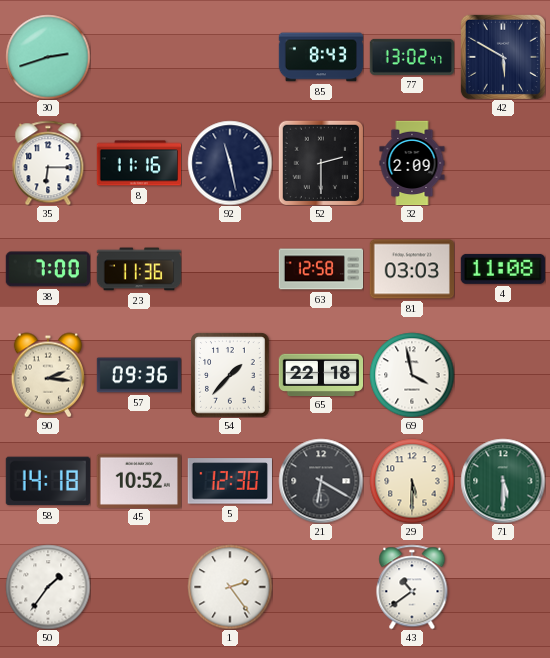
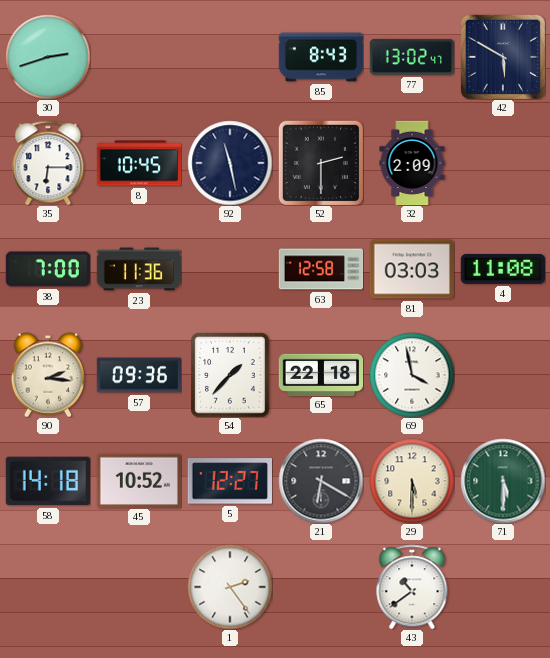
8: 11:16 -> 10:45
5: 12:30 -> 12:27
50: 1:36 -> none
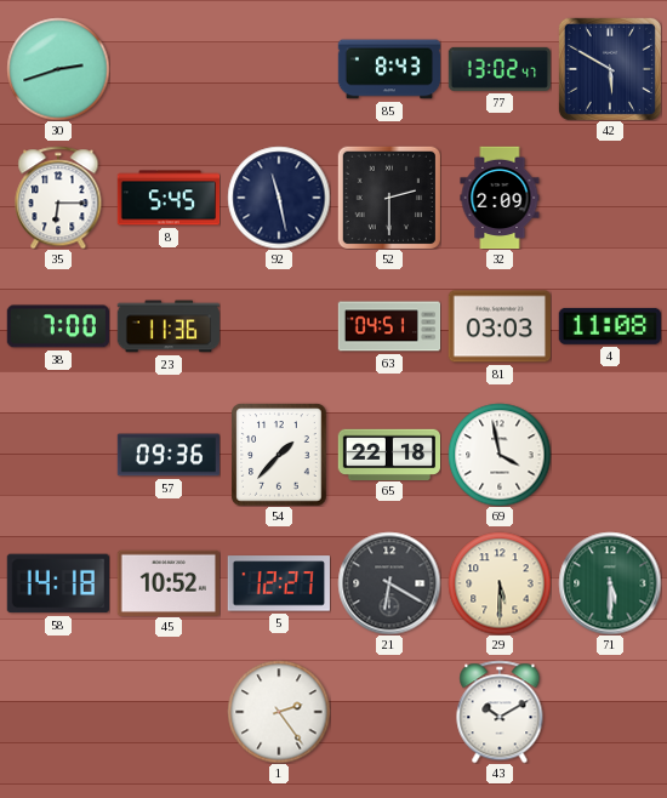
8: 10:45 -> 5:45
63: 12:58 -> 04:51
90: 2:16 -> none
43: 10:39 -> 10:10
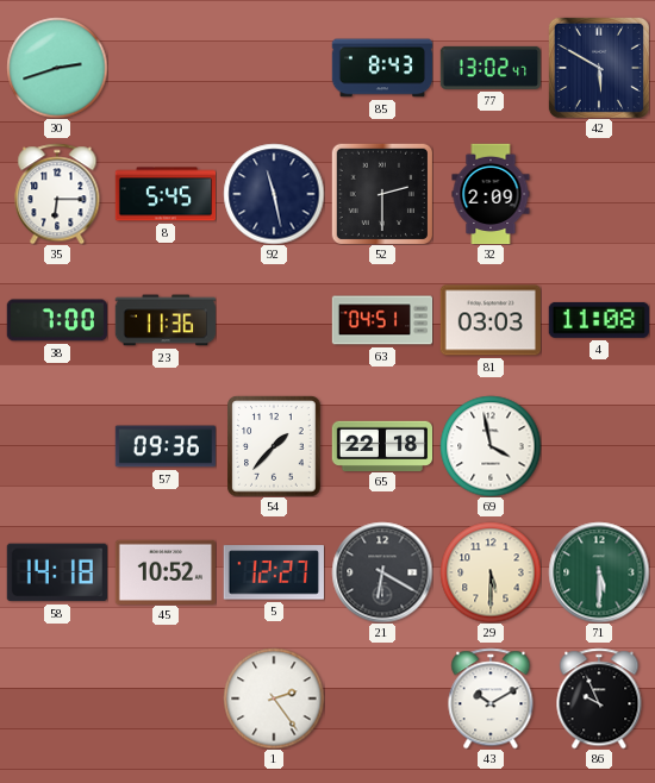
86: none -> 9:56
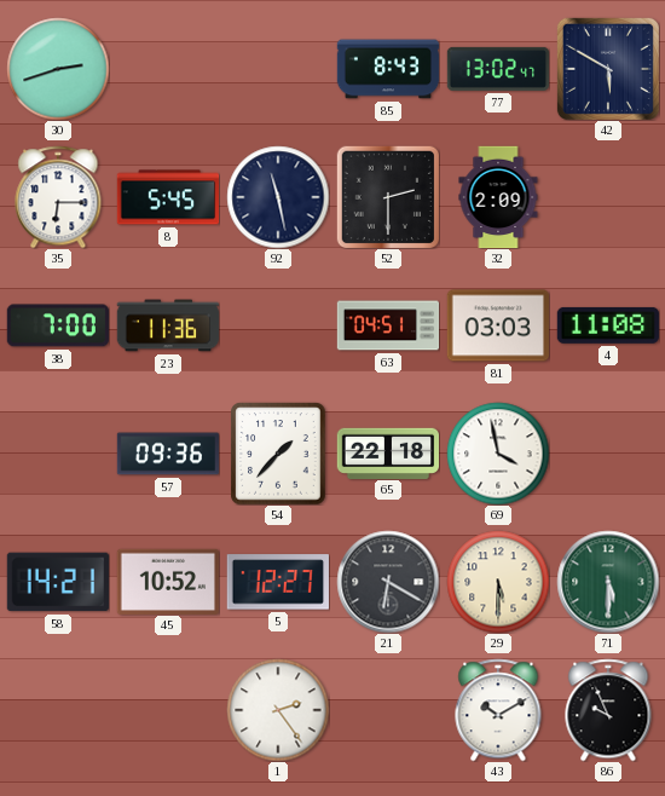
58: 14:18 -> 14:21
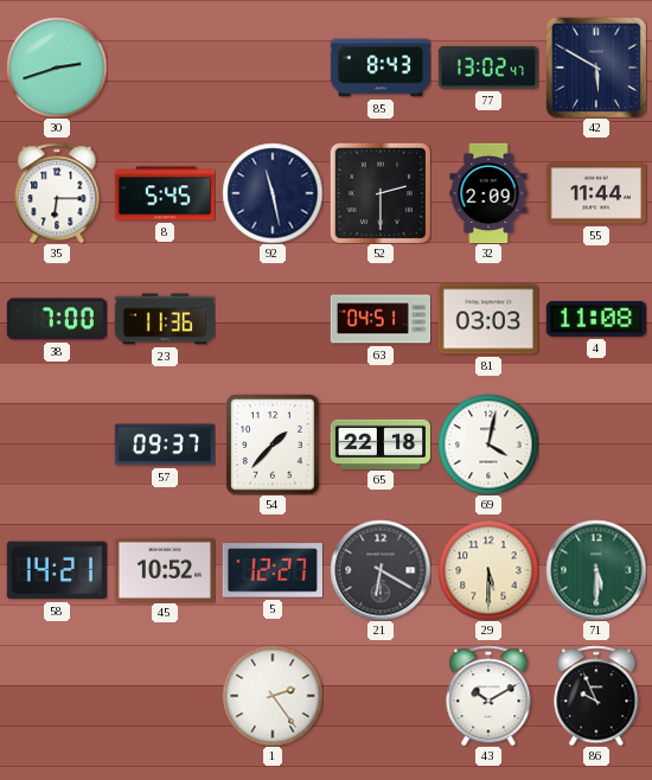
55: none -> 11:44
57: 09:36 -> 09:37
69: 3:58 -> 4:02
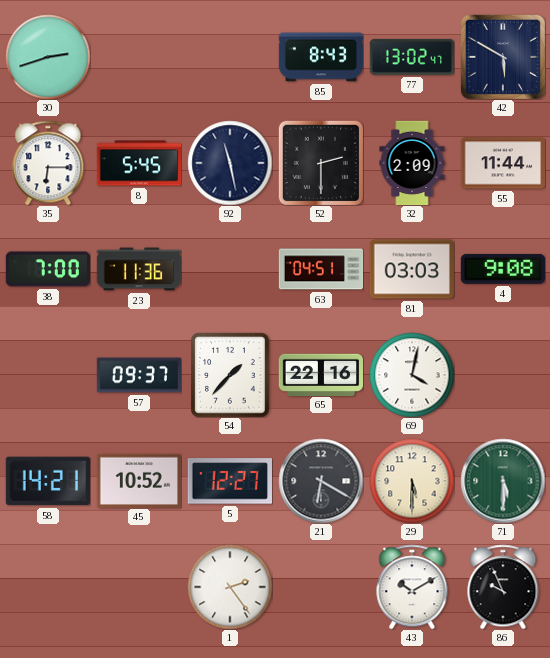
4: 11:08 -> 9:08
65: 22:18 -> 22:16
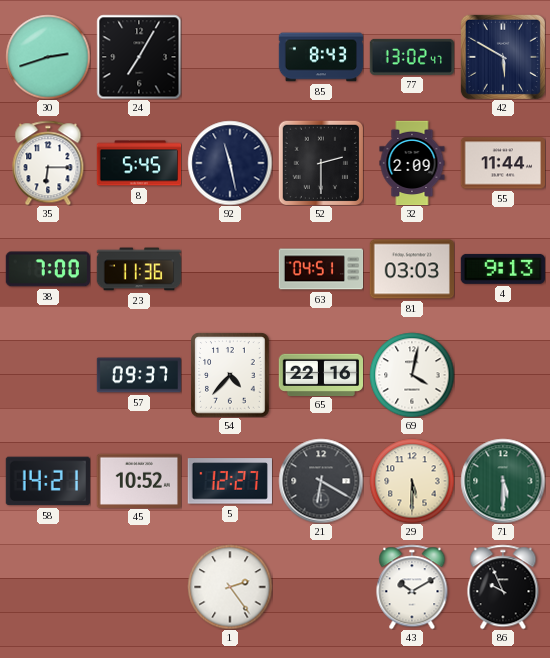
24: none -> 7:05
4: 9:08 -> 9:13
54: 1:37 -> 4:37
